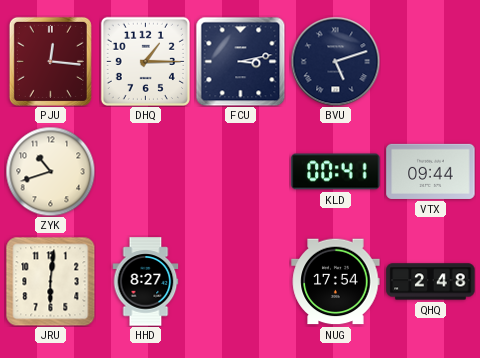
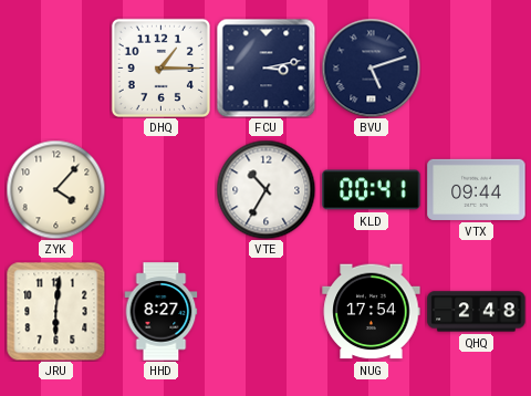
PJU: 12:16 -> none
ZYK: 10:42 -> 4:07
VTE: none -> 10:35
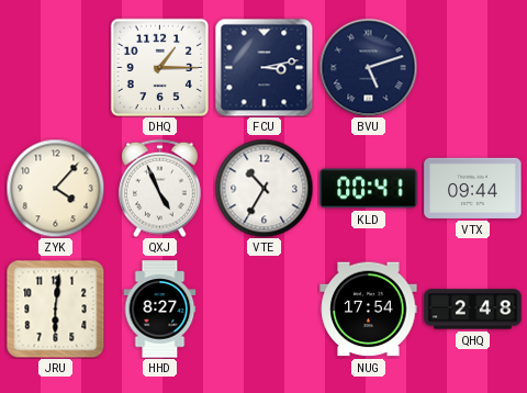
QXJ: none -> 4:56
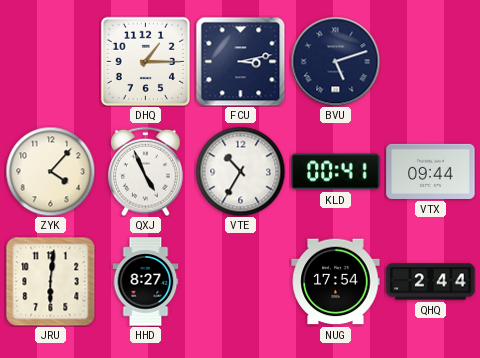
QHQ: 2:48 -> 2:44
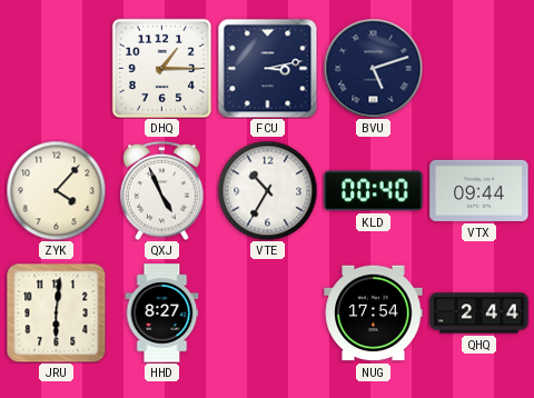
KLD: 00:41 -> 00:40
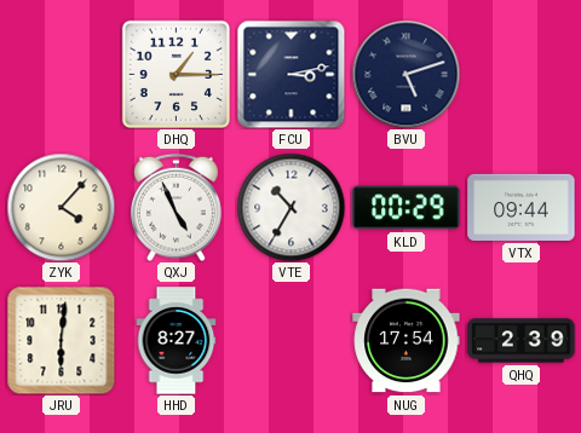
KLD: 00:40 -> 00:29
QHQ: 2:44 -> 2:39
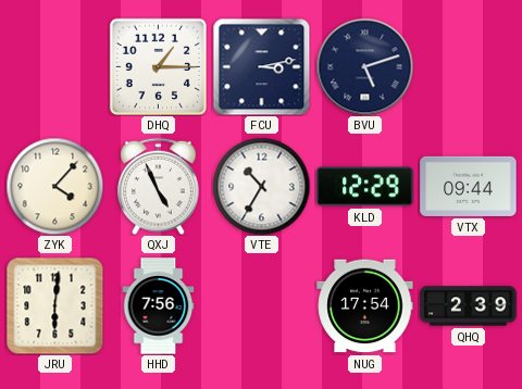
KLD: 00:29 -> 12:29
HHD: 8:27 -> 7:56
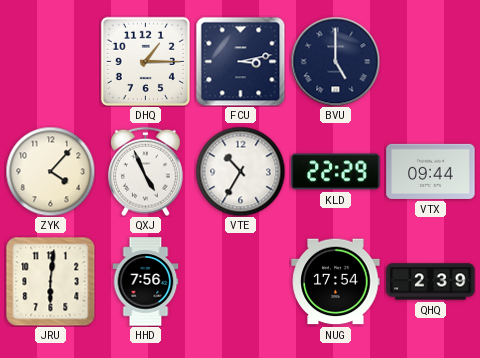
BVU: 5:12 -> 5:00
KLD: 12:29 -> 22:29
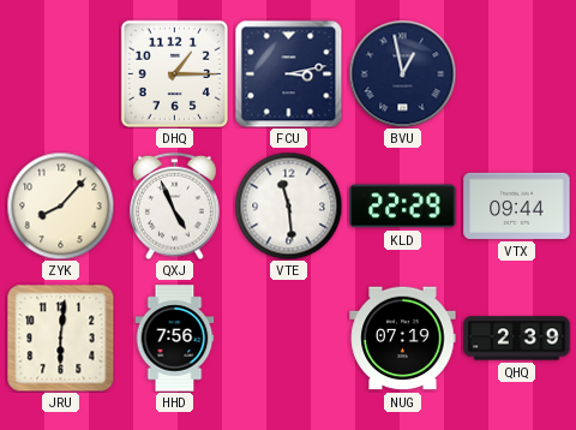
BVU: 5:00 -> 12:58
ZYK: 4:07 -> 8:07
VTE: 10:35 -> 11:29
NUG: 17:54 -> 07:19
